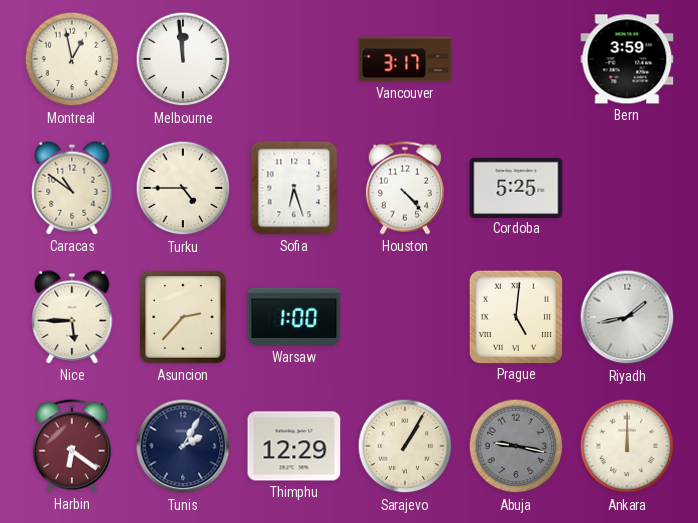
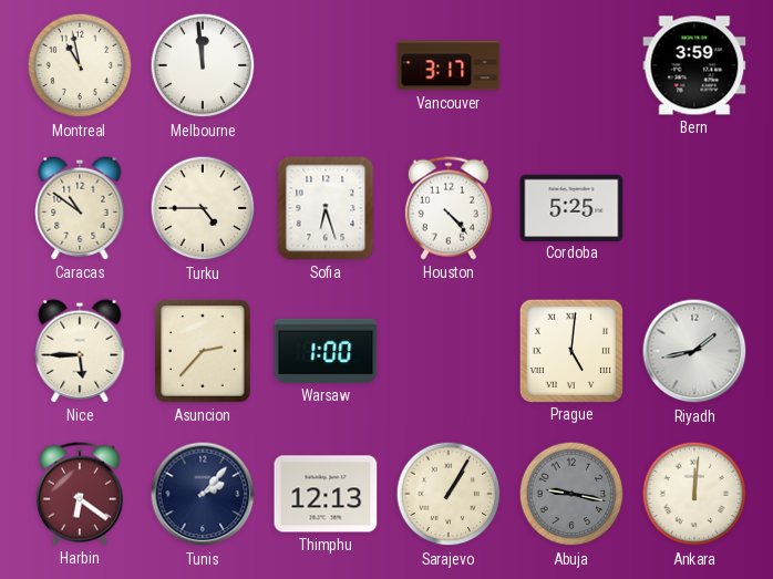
Montreal: 12:58 -> 10:58
Tunis: 2:05 -> 2:07
Thimphu: 12:29 -> 12:13
Ankara: 12:00 -> 12:01
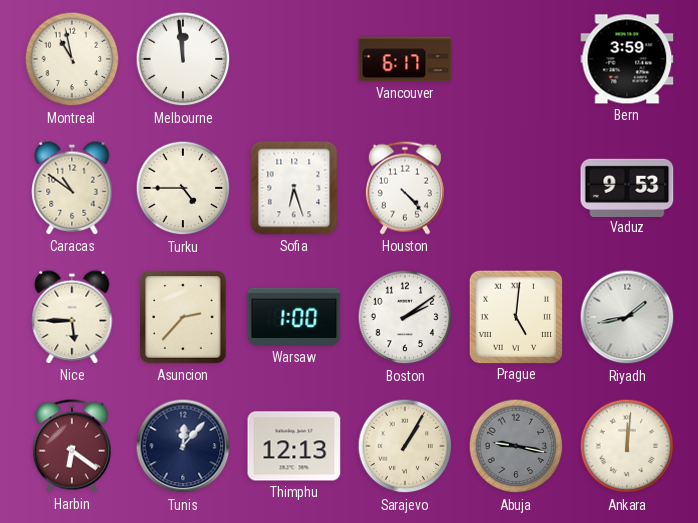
Vancouver: 3:17 -> 6:17
Cordoba: 5:25 -> none
Vaduz: none -> 9:53
Boston: none -> 2:09
Tunis: 2:07 -> 12:07
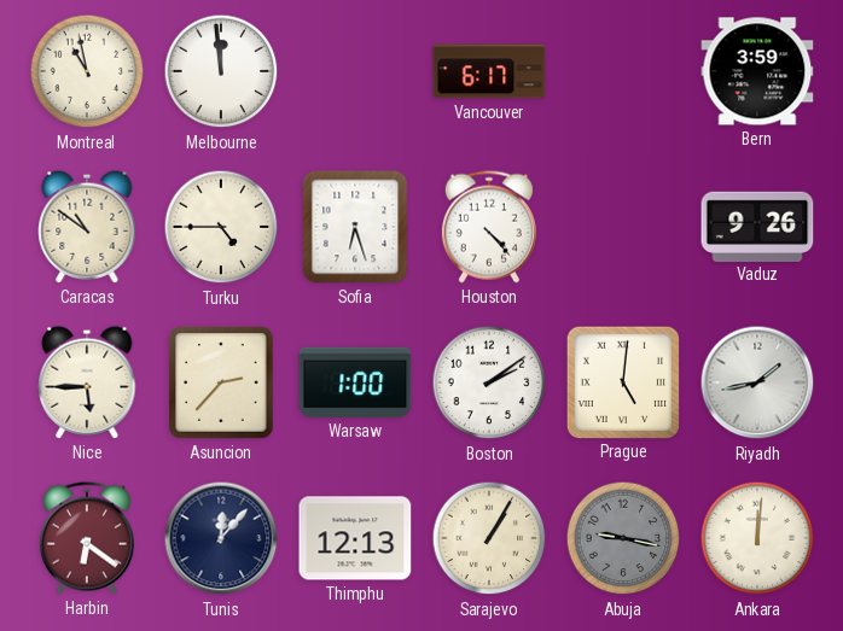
Vaduz: 9:53 -> 9:26
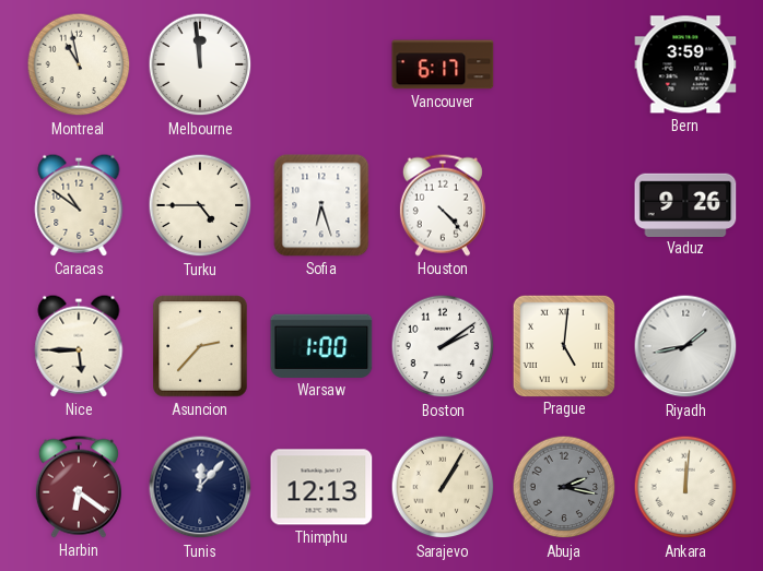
Abuja: 9:17 -> 2:17
